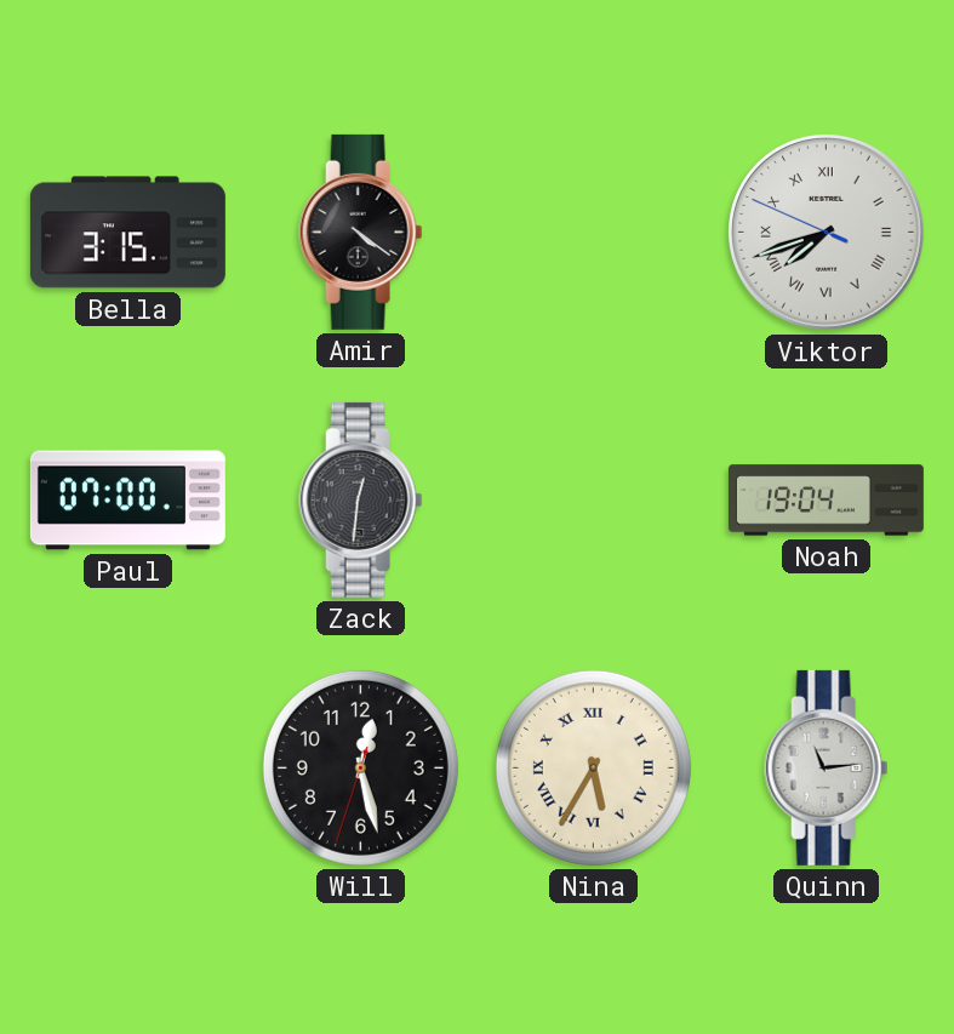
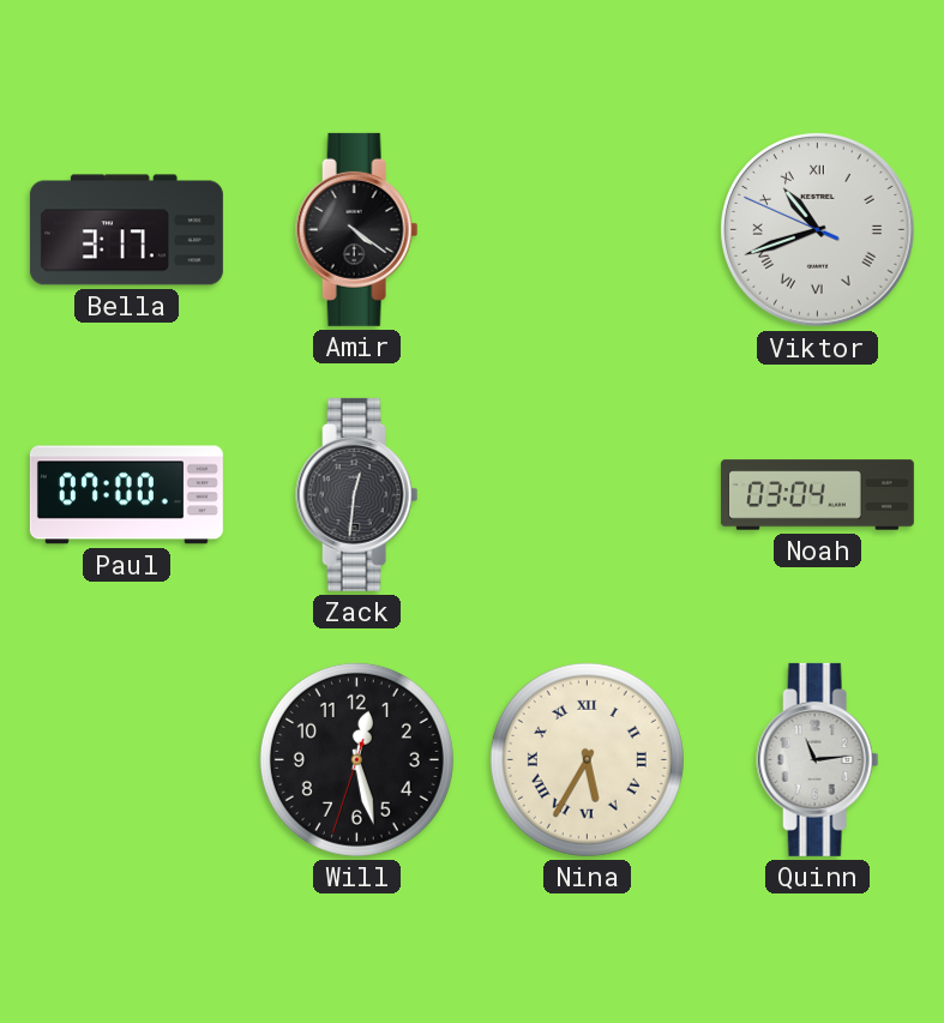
Bella: 3:15 -> 3:17
Viktor: 7:41 -> 10:41
Noah: 19:04 -> 03:04
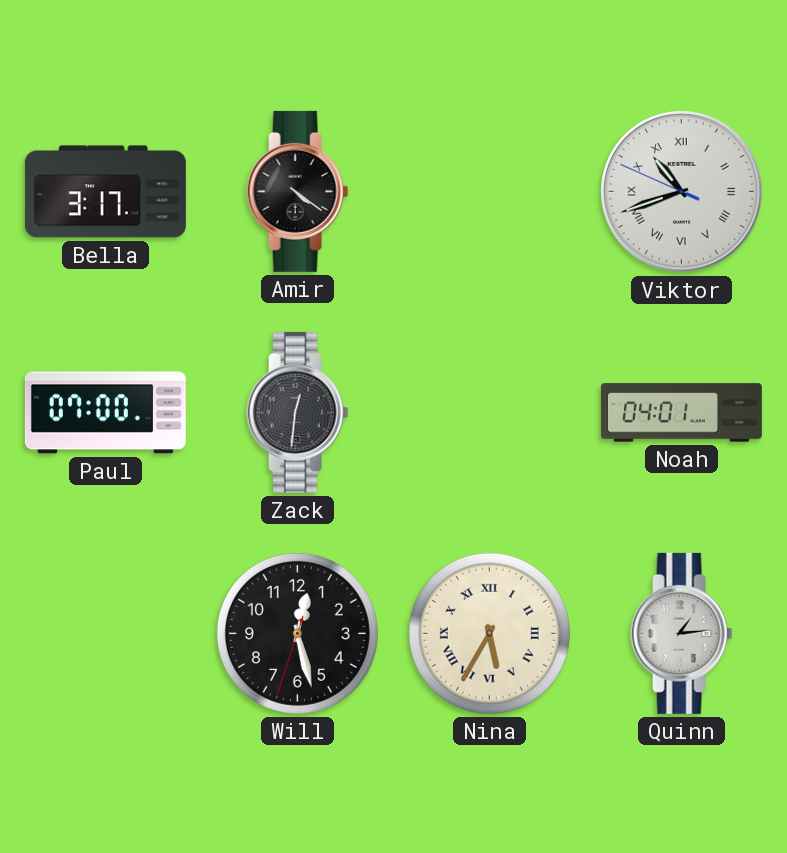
Noah: 03:04 -> 04:01
Quinn: 11:14 -> 1:14
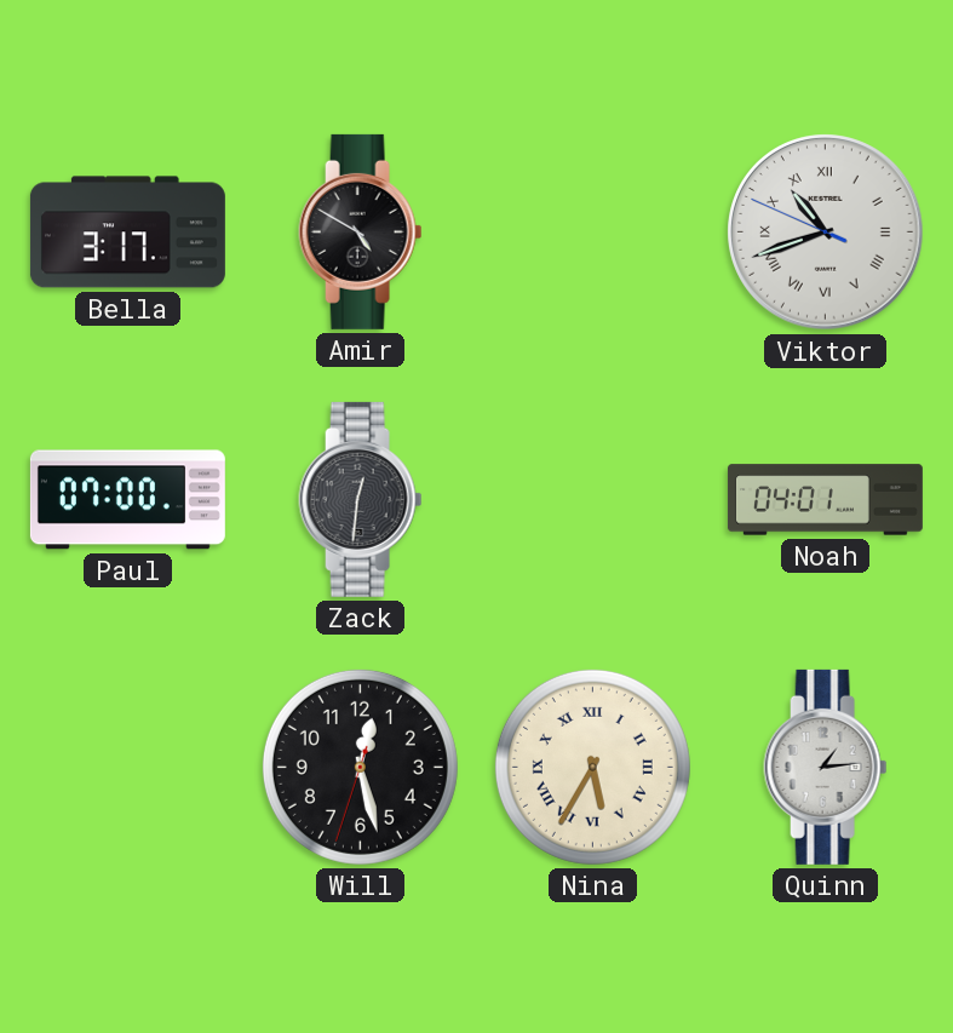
Amir: 4:21 -> 4:50
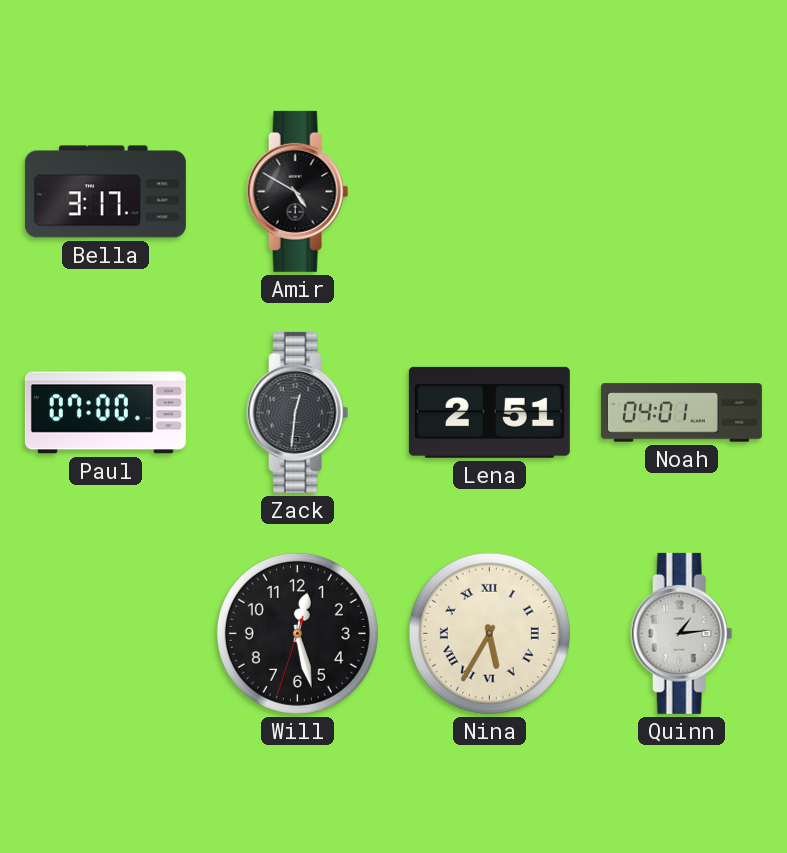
Viktor: 10:41 -> none
Lena: none -> 2:51
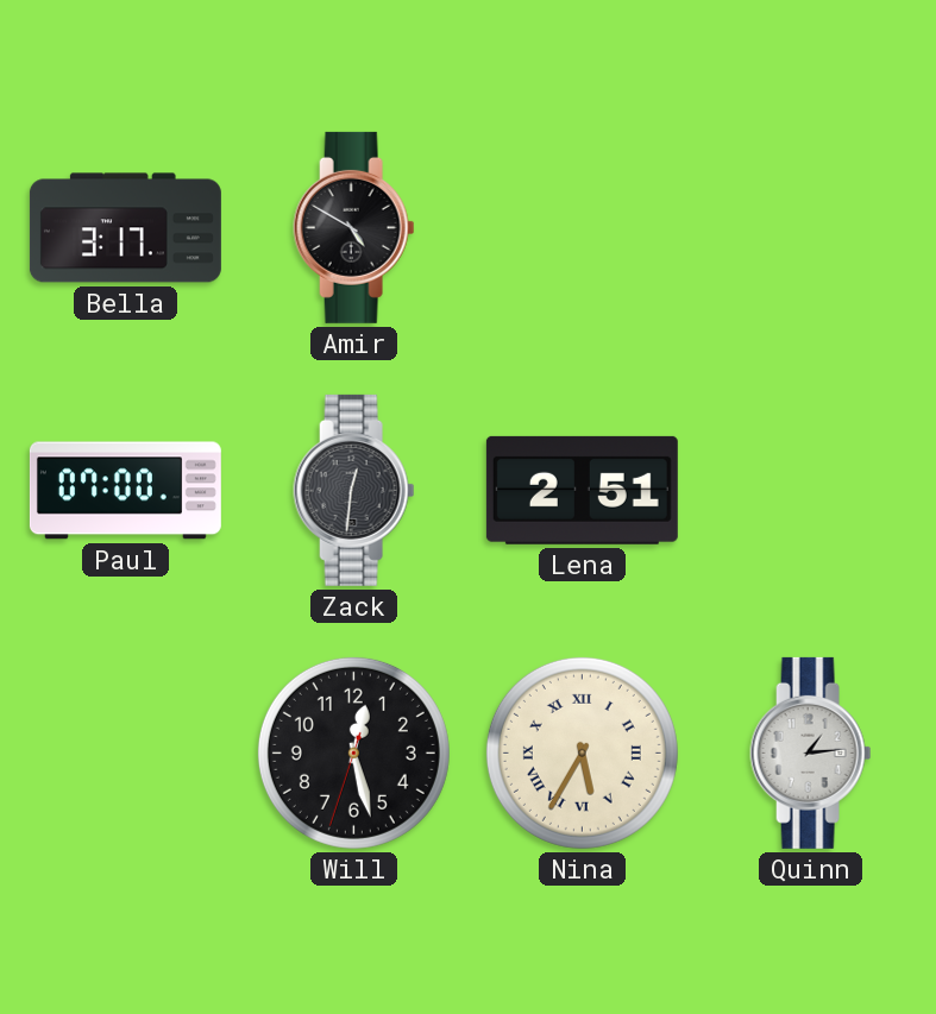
Noah: 04:01 -> none
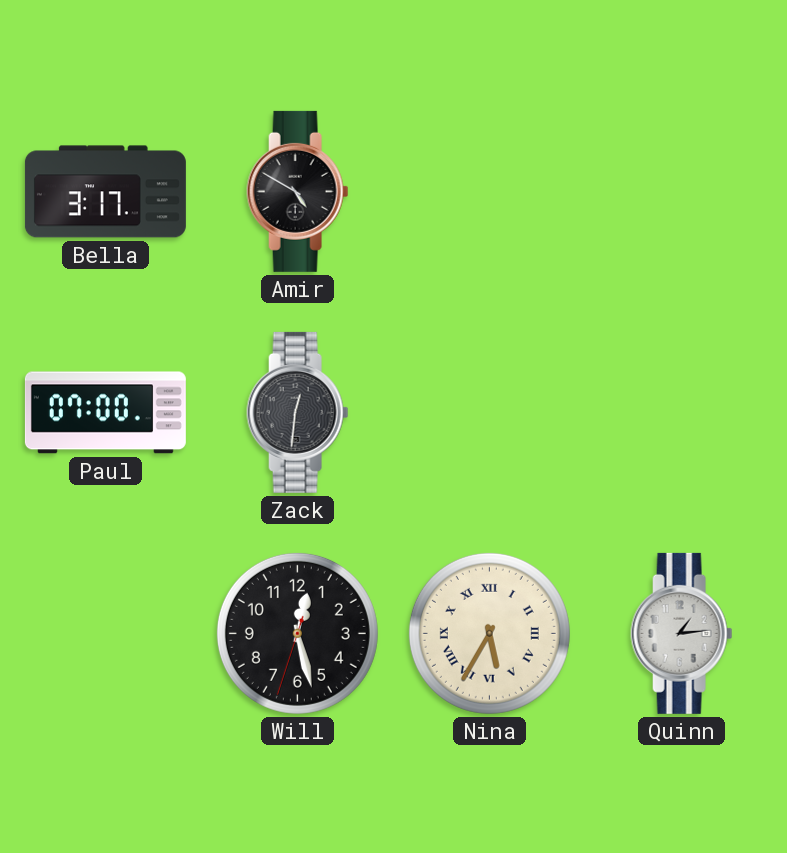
Lena: 2:51 -> none
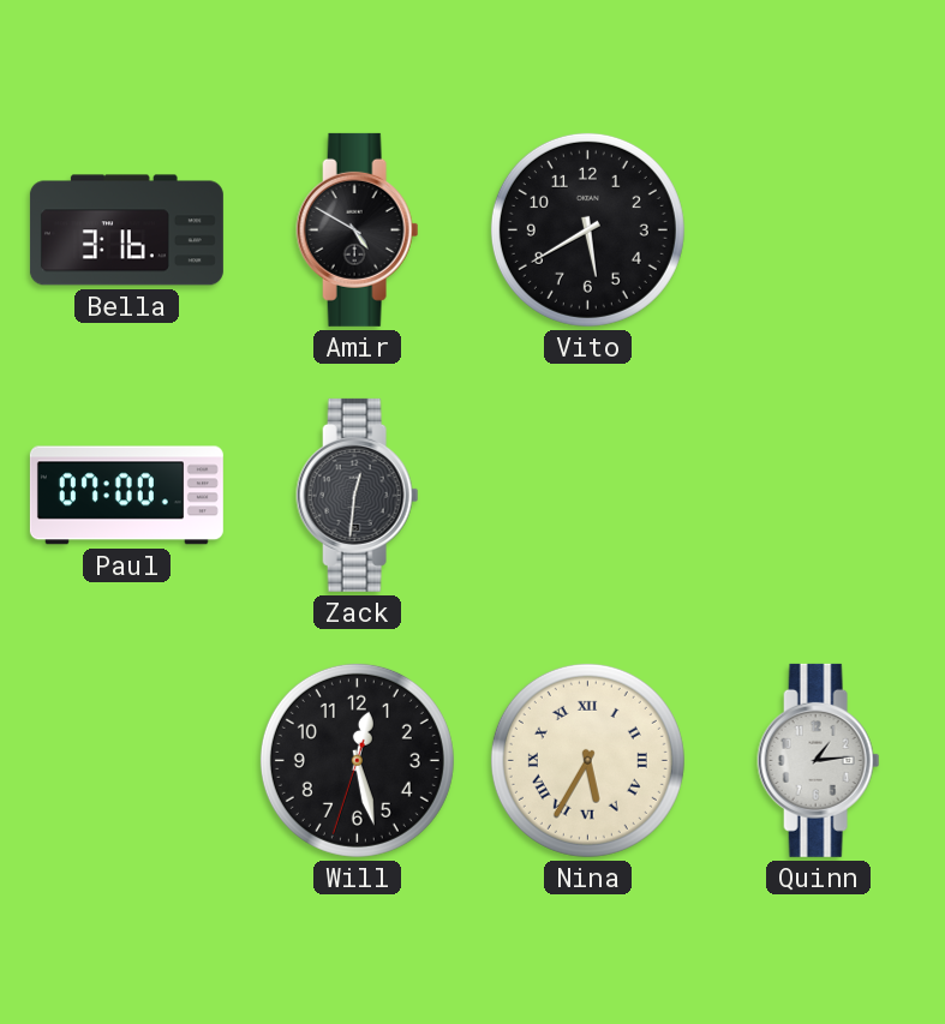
Bella: 3:17 -> 3:16
Vito: none -> 5:40
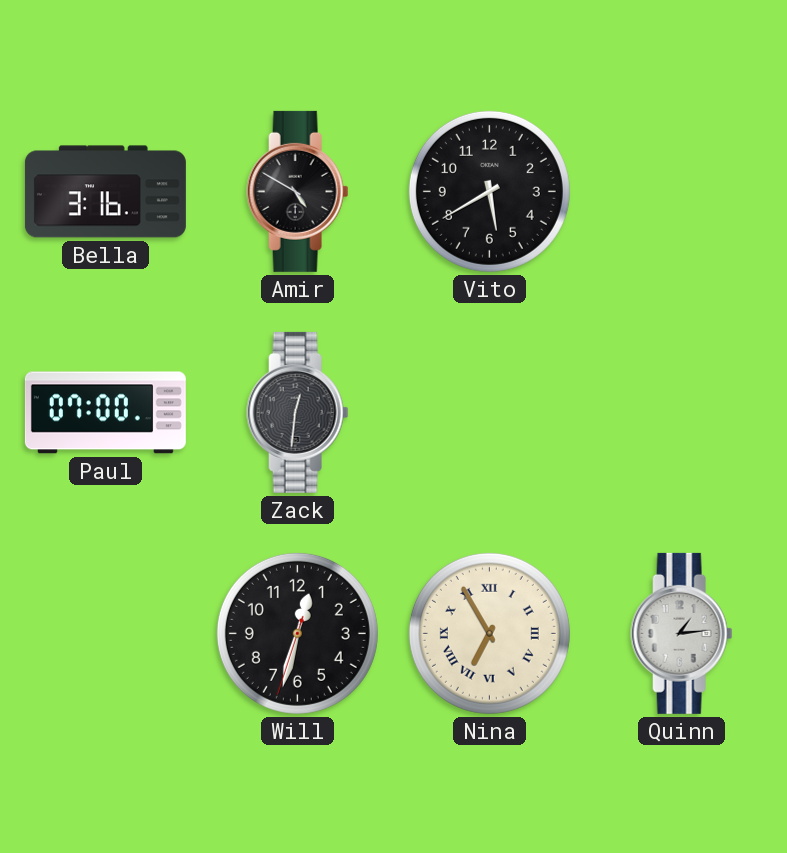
Will: 12:27 -> 12:32
Nina: 5:35 -> 6:55
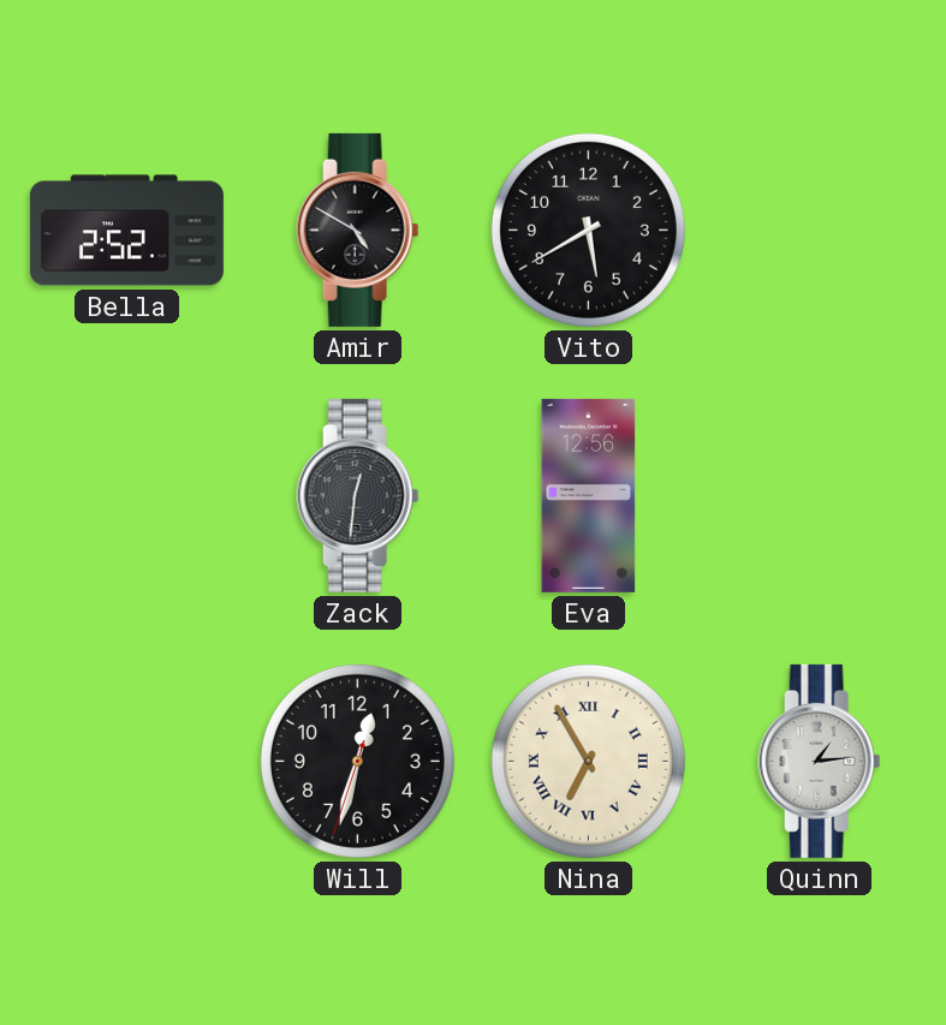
Bella: 3:16 -> 2:52
Paul: 07:00 -> none
Eva: none -> 12:56
